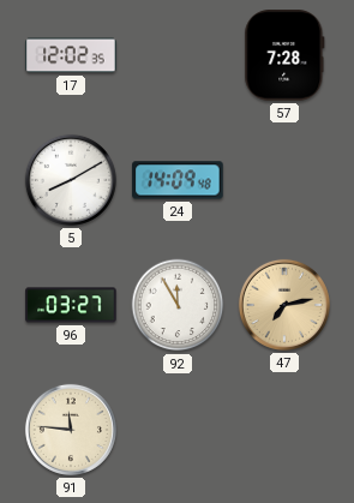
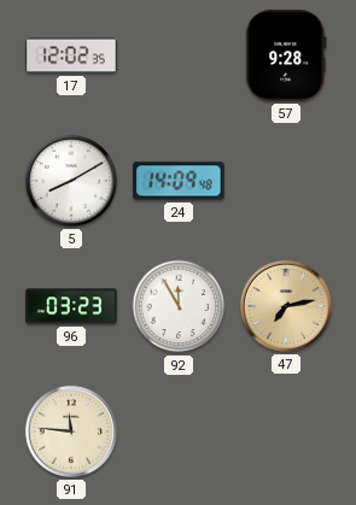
57: 7:28 -> 9:28
96: 03:27 -> 03:23
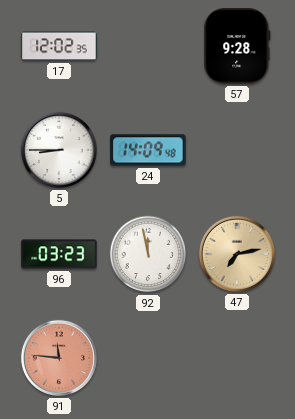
5: 8:10 -> 8:45
92: 11:55 -> 11:58
91 dial: cream -> salmon
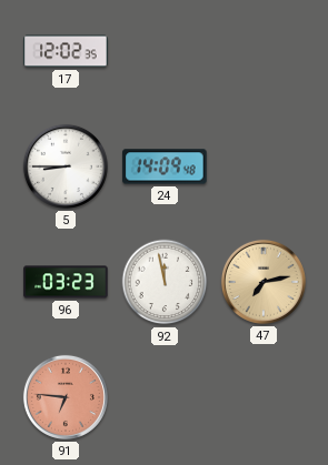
57: 9:28 -> none
91: 11:46 -> 6:46
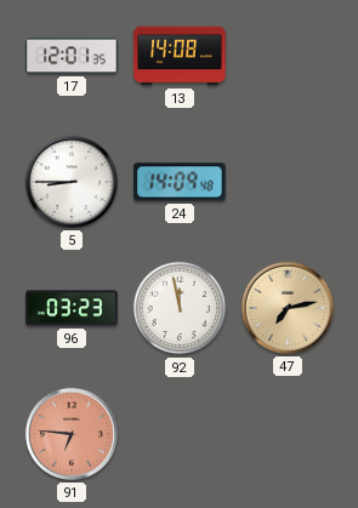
17: 12:02 -> 12:01
13: none -> 14:08
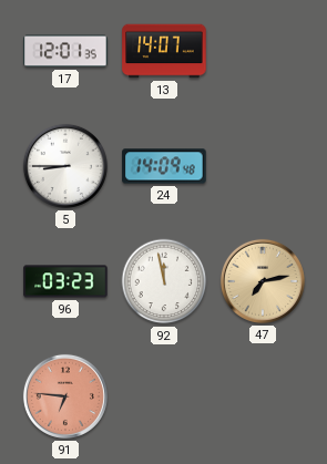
13: 14:08 -> 14:07
